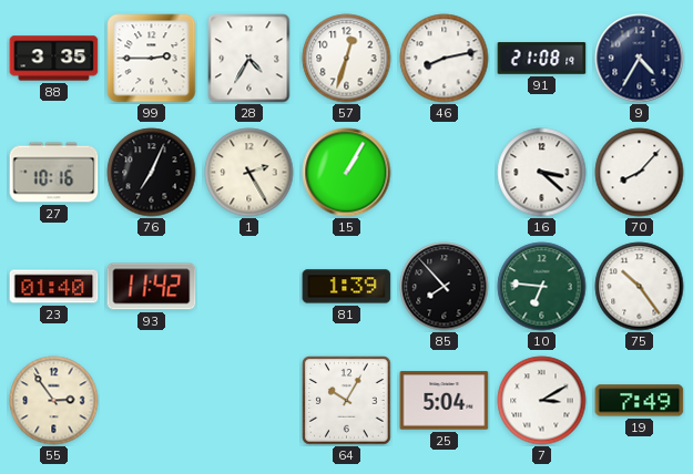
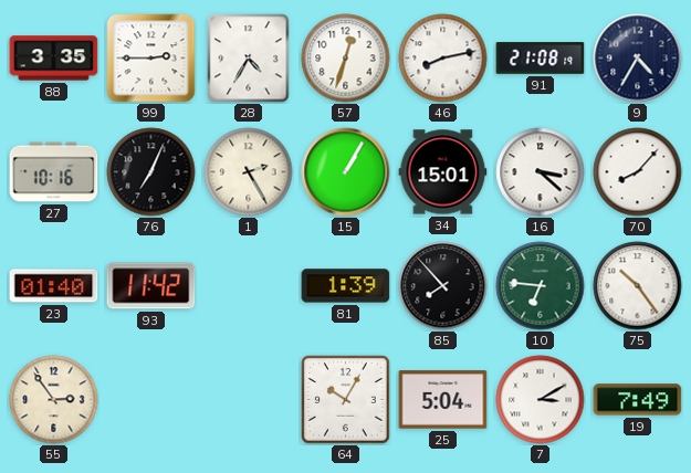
34: none -> 15:01
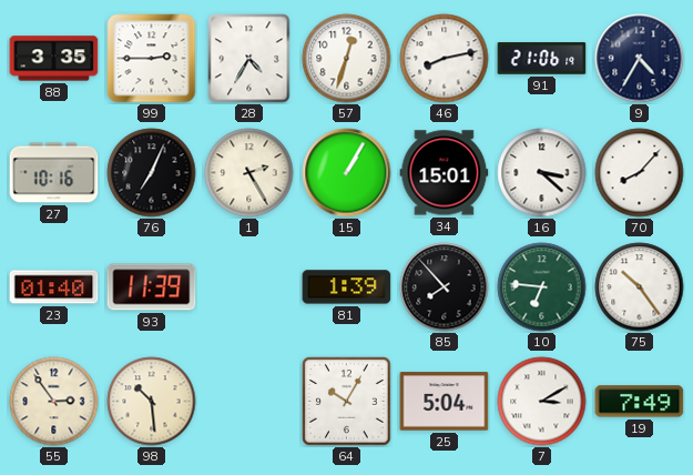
91: 21:08 -> 21:06
93: 11:42 -> 11:39
98: none -> 10:29
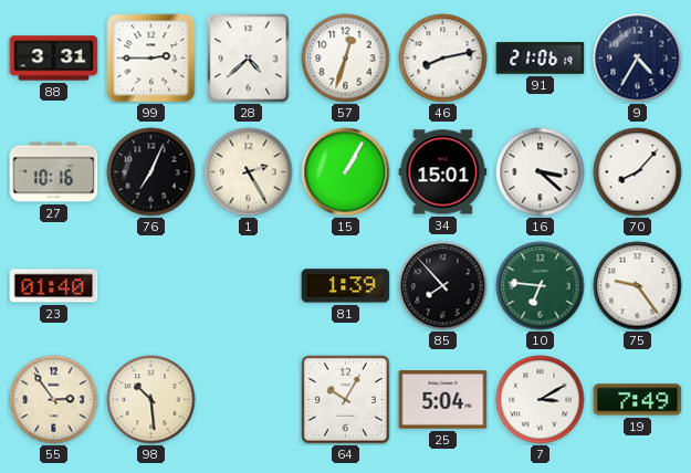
88: 3:35 -> 3:31
28: 4:35 -> 4:38
93: 11:39 -> none
75: 10:24 -> 9:24
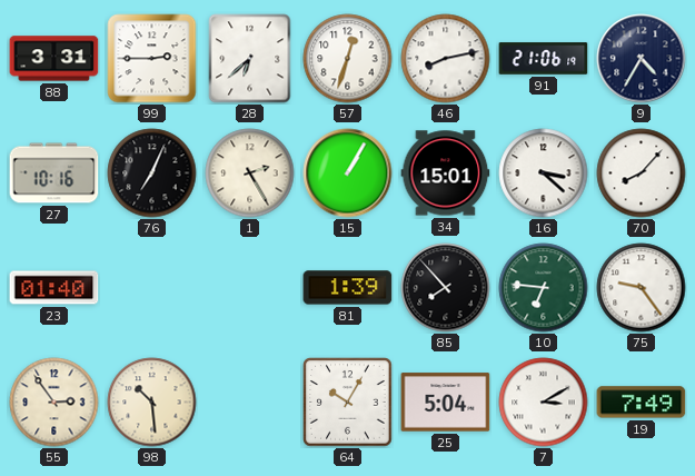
28: 4:38 -> 6:38
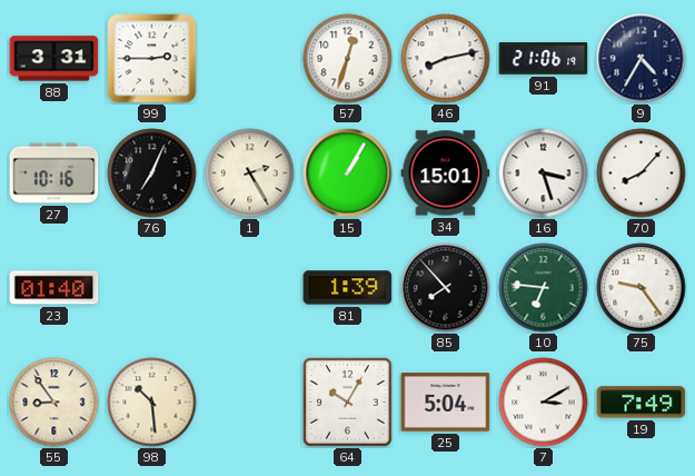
28: 6:38 -> none
16: 3:22 -> 3:27
55: 2:54 -> 8:54
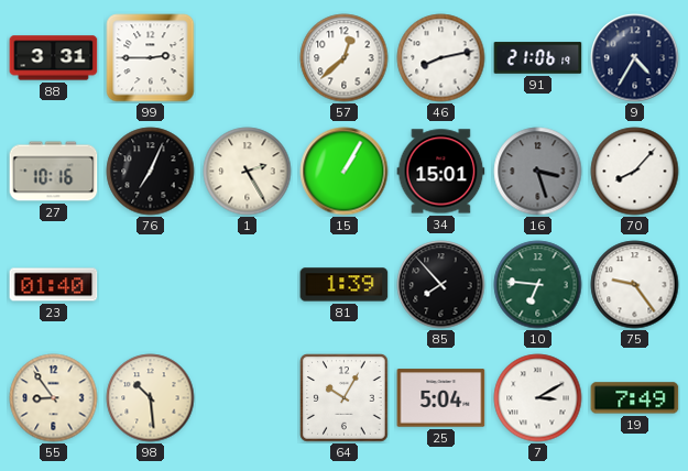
57: 12:33 -> 12:38
16 dial: white -> grey
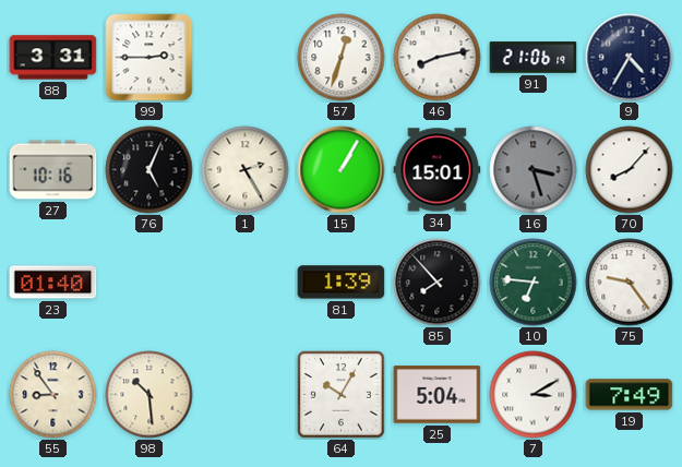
57: 12:38 -> 12:33
76: 7:04 -> 5:04
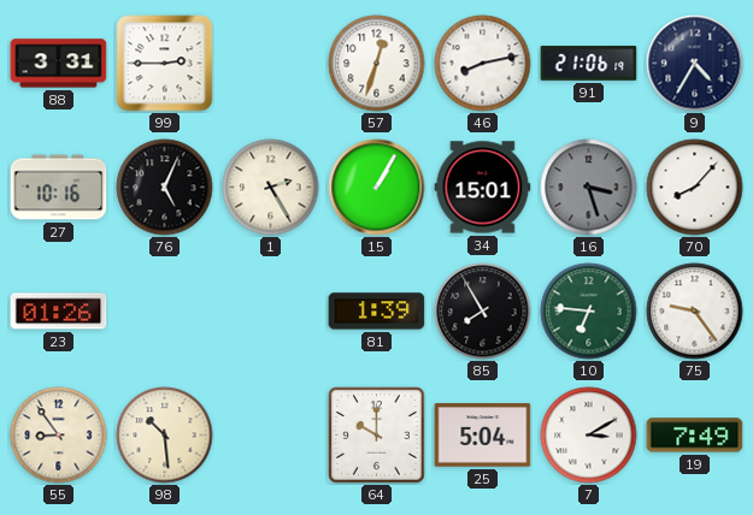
23: 01:40 -> 01:26
85: 7:53 -> 7:55
64: 10:05 -> 10:00
